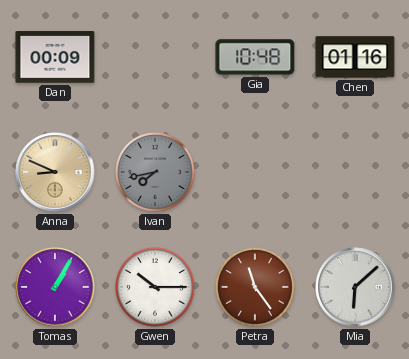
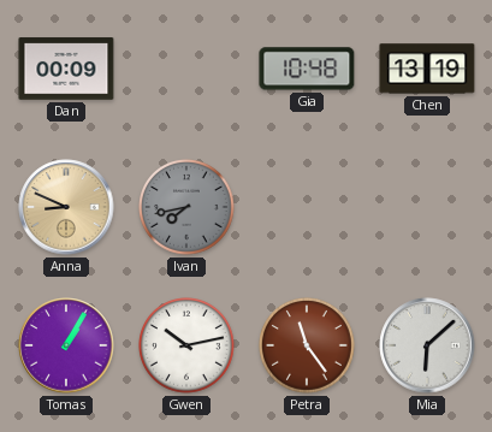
Chen: 01:16 -> 13:19
Gwen: 10:15 -> 10:13
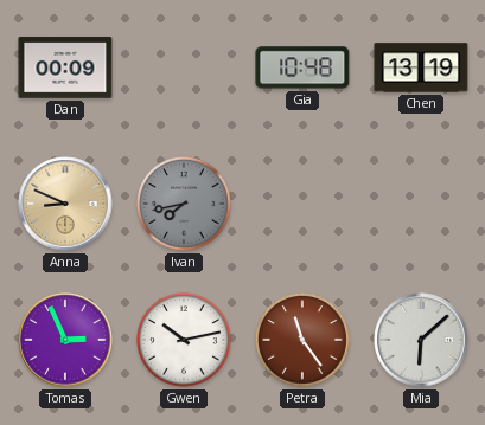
Tomas: 1:05 -> 2:56
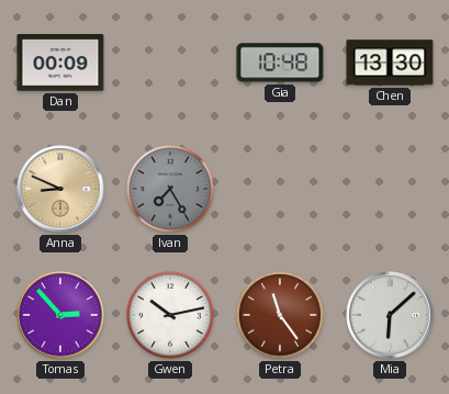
Chen: 13:19 -> 13:30
Ivan: 7:43 -> 7:25
Tomas: 2:56 -> 2:53
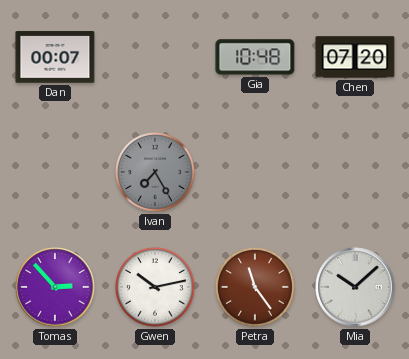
Dan: 00:09 -> 00:07
Chen: 13:30 -> 07:20
Anna: 8:49 -> none
Mia: 6:08 -> 10:08
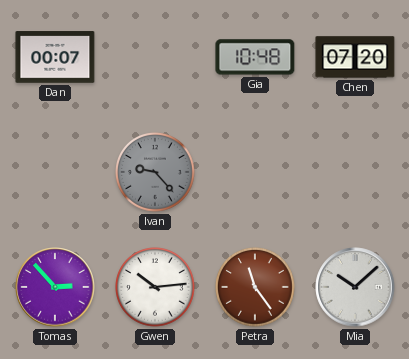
Ivan: 7:25 -> 9:23
Gwen: 10:13 -> 10:14
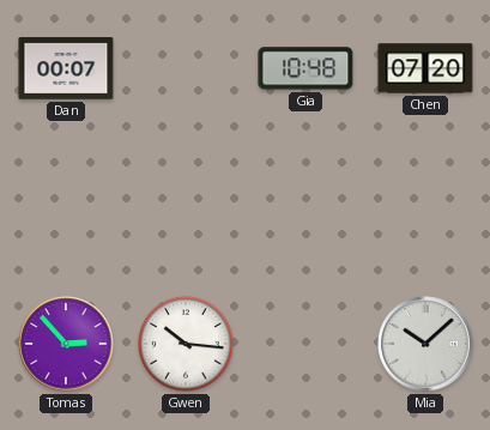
Ivan: 9:23 -> none
Gwen: 10:14 -> 10:16
Petra: 11:24 -> none
